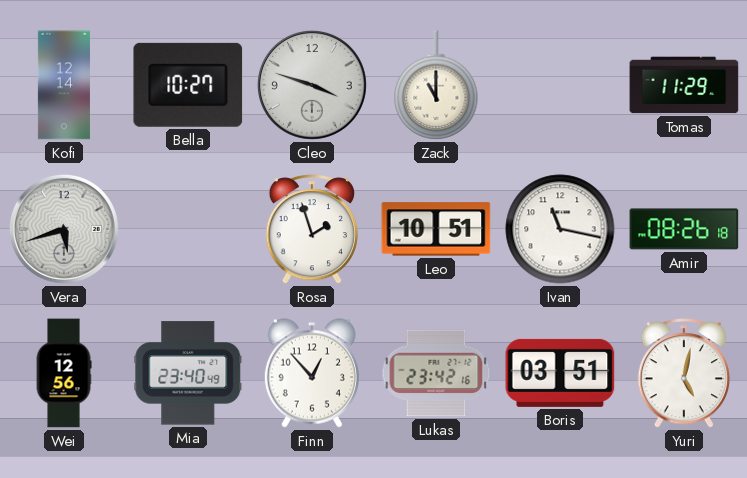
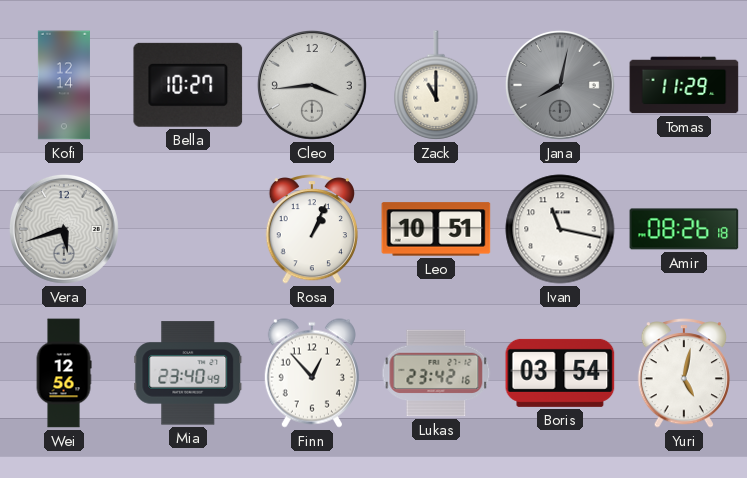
Cleo: 3:48 -> 3:44
Jana: none -> 8:02
Rosa: 1:57 -> 1:04
Boris: 03:51 -> 03:54
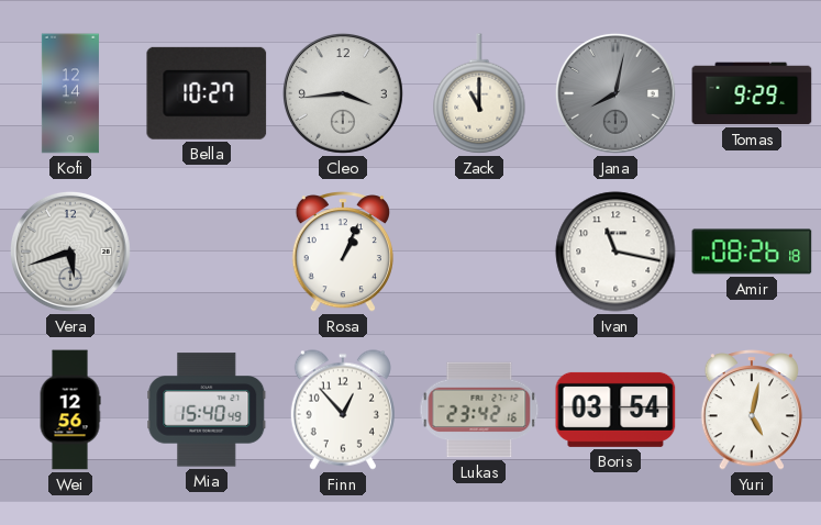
Tomas: 11:29 -> 9:29
Leo: 10:51 -> none
Mia: 23:40 -> 15:40
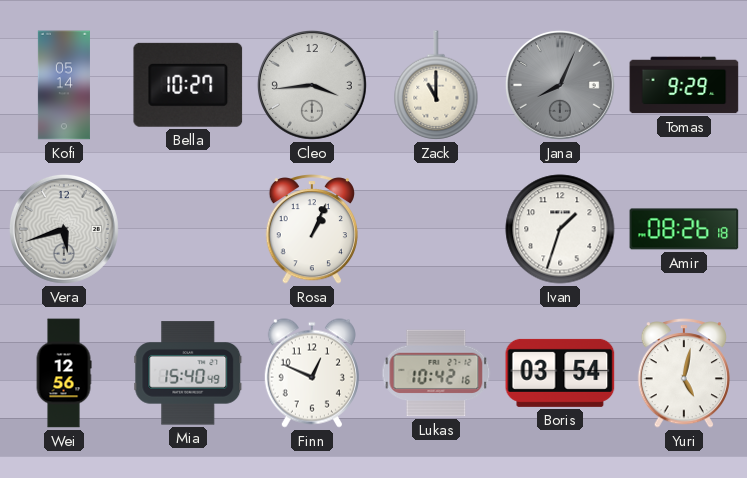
Kofi: 12:14 -> 05:14
Jana: 8:02 -> 8:04
Ivan: 11:17 -> 1:33
Finn: 12:53 -> 12:49
Lukas: 23:42 -> 10:42
